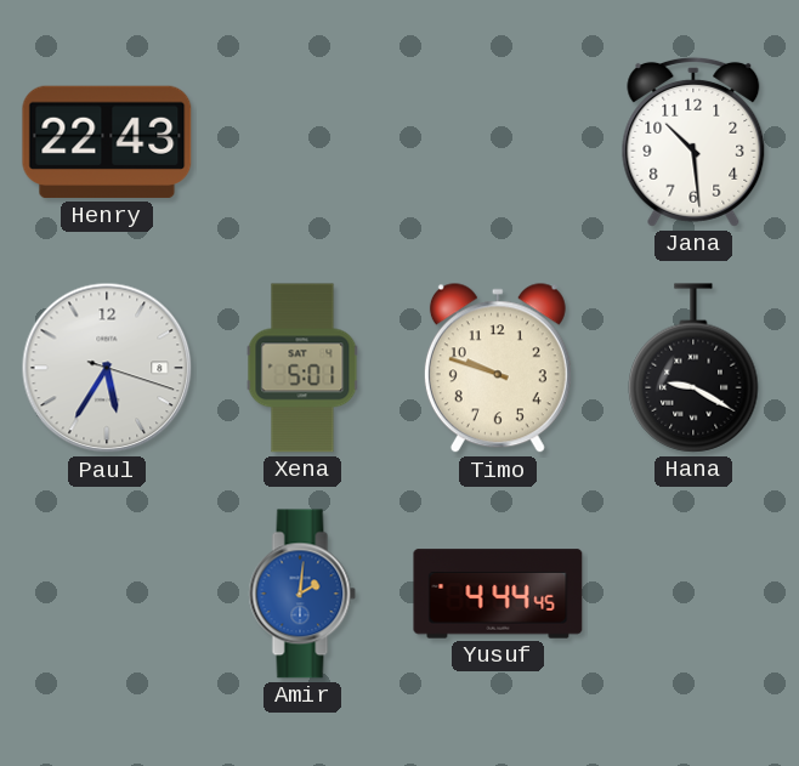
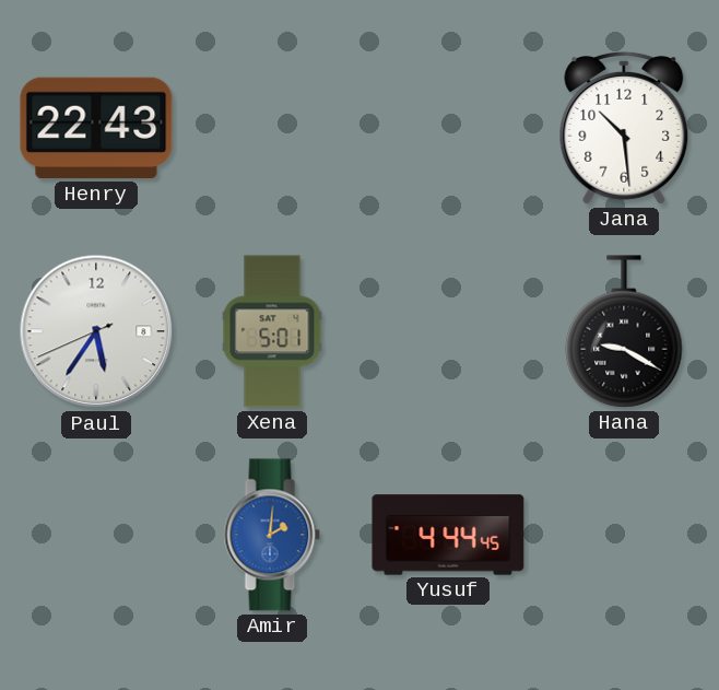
Paul: 5:35:18 -> 5:35:41
Timo: 9:48 -> none
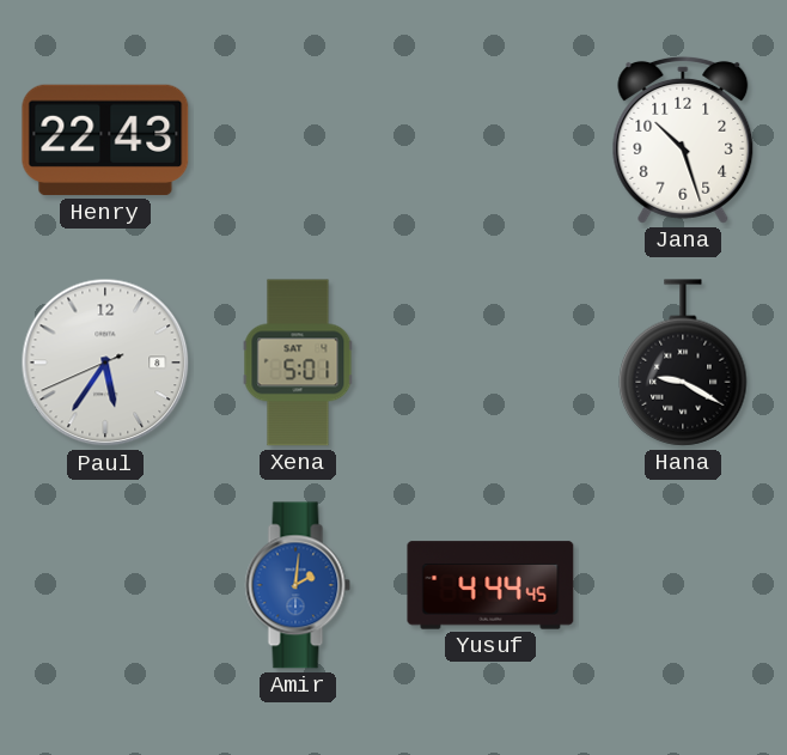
Jana: 10:29 -> 10:27
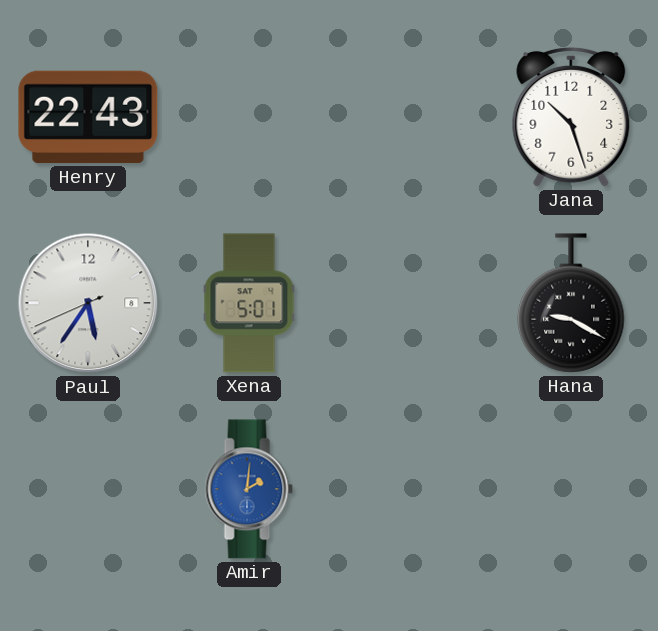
Yusuf: 4:44 -> none
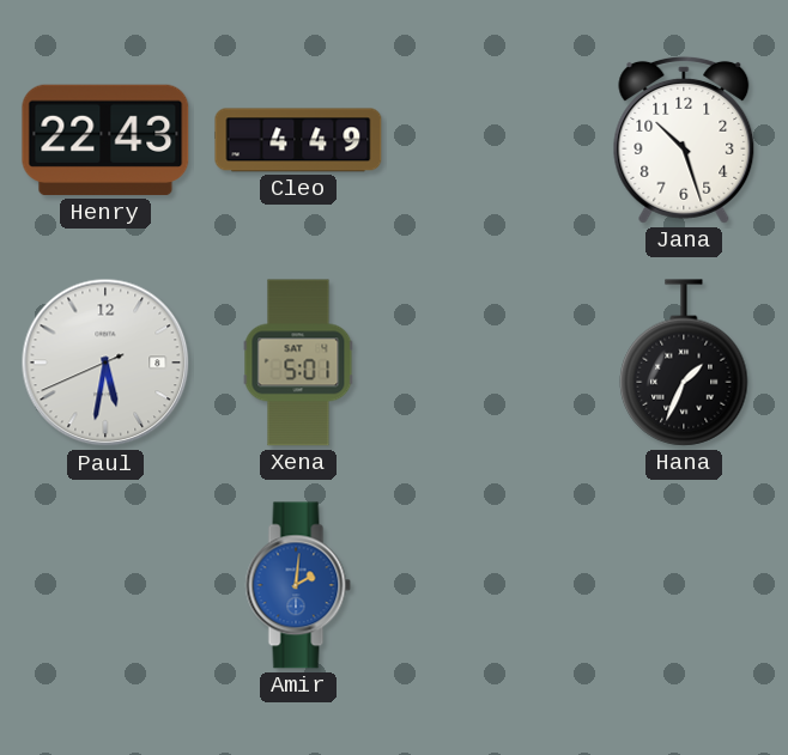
Cleo: none -> 4:49
Paul: 5:35 -> 5:31
Hana: 9:20 -> 1:34
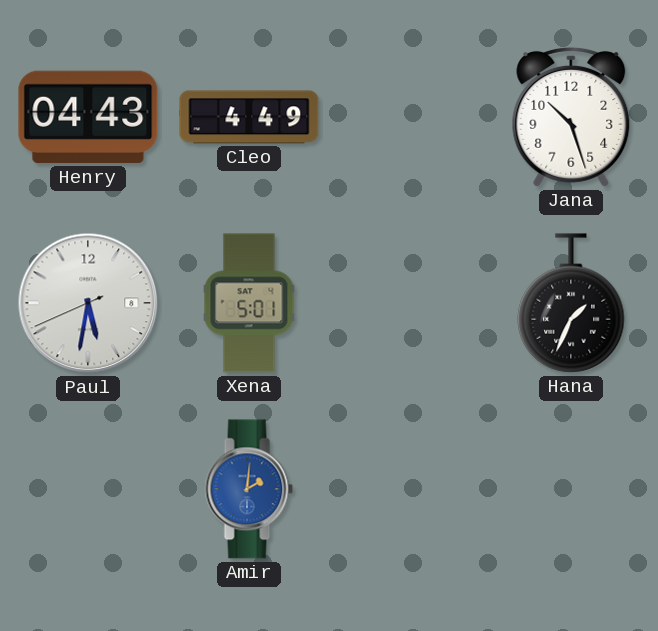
Henry: 22:43 -> 04:43
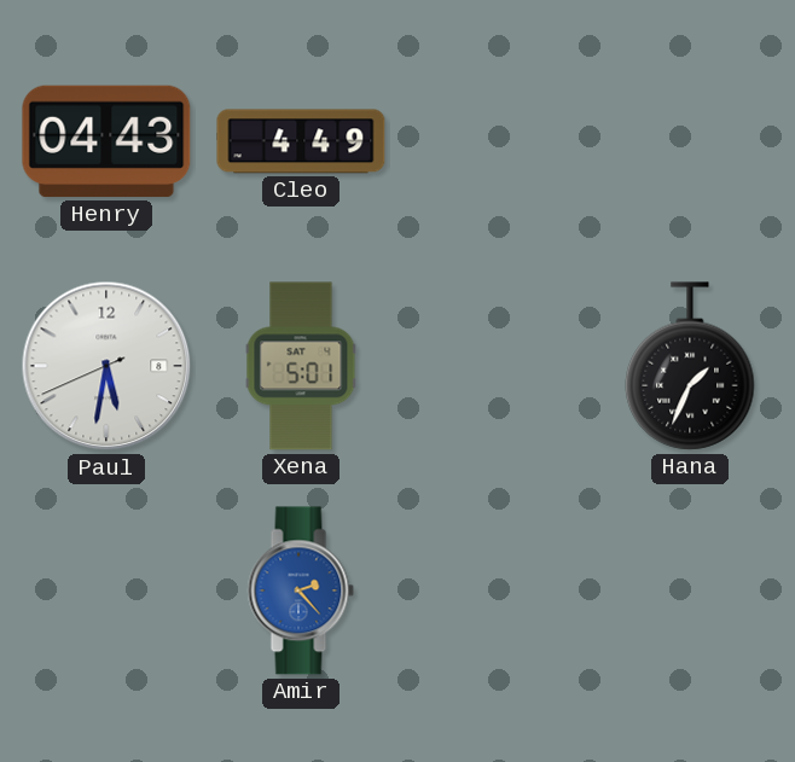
Jana: 10:27 -> none
Amir: 2:01 -> 2:23
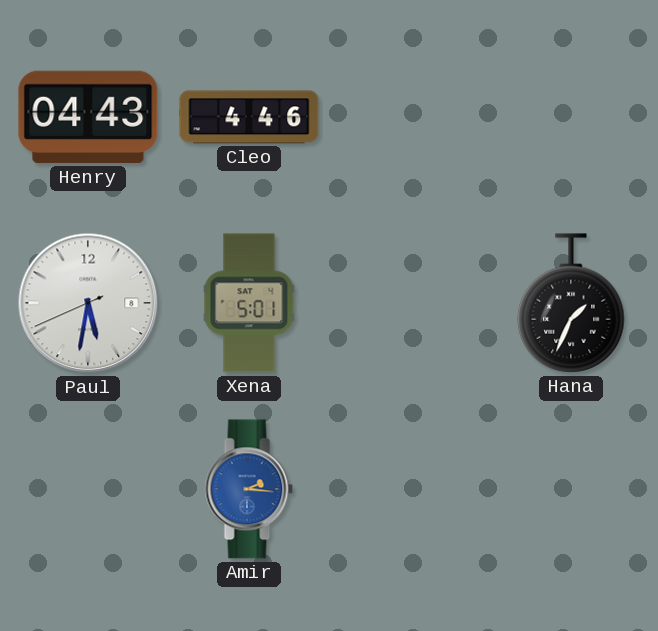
Cleo: 4:49 -> 4:46
Amir: 2:23 -> 2:16
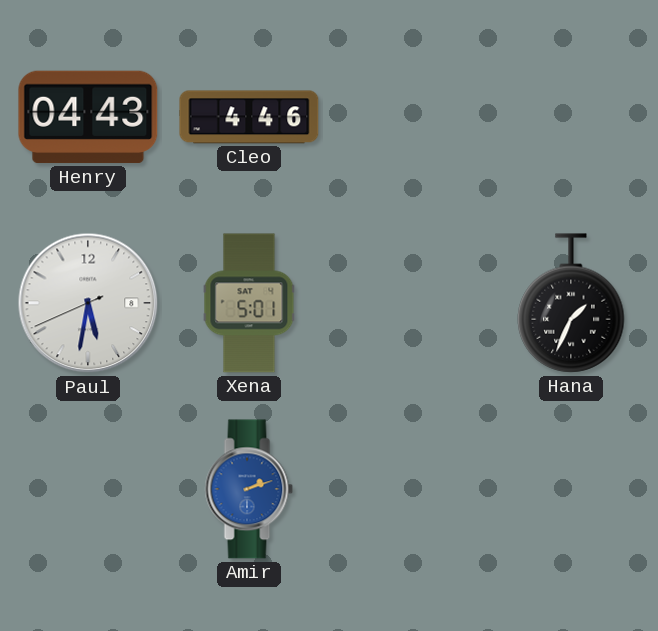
Amir: 2:16 -> 2:12
